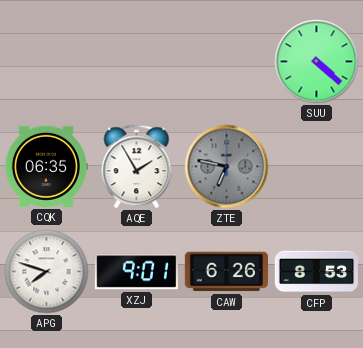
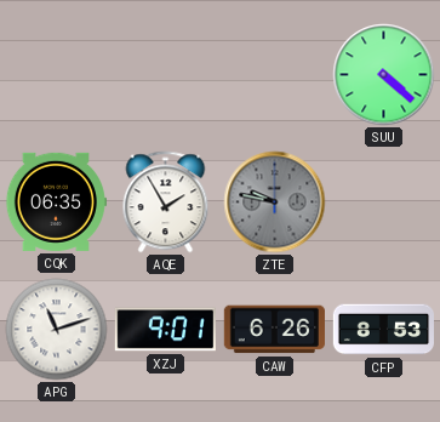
ZTE: 6:47 -> 9:47
APG: 7:48 -> 11:12
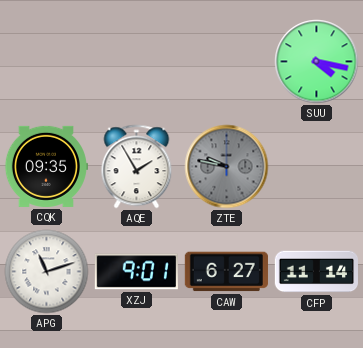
SUU: 4:22 -> 4:17
CQK: 06:35 -> 09:35
CAW: 6:26 -> 6:27
CFP: 8:53 -> 11:14
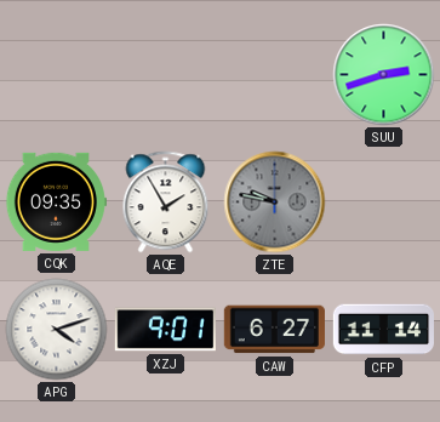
SUU: 4:17 -> 2:42
APG: 11:12 -> 4:12
